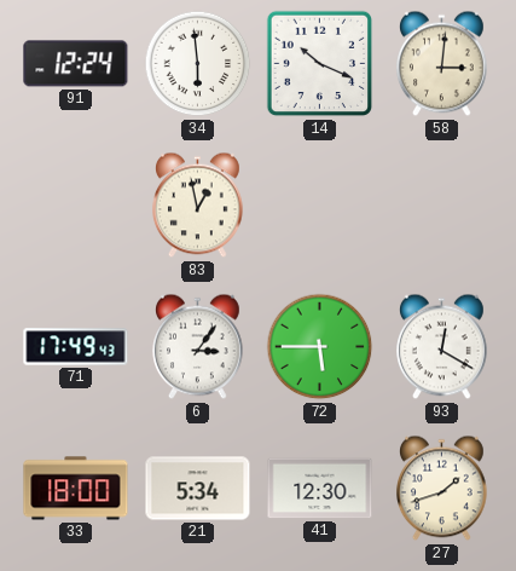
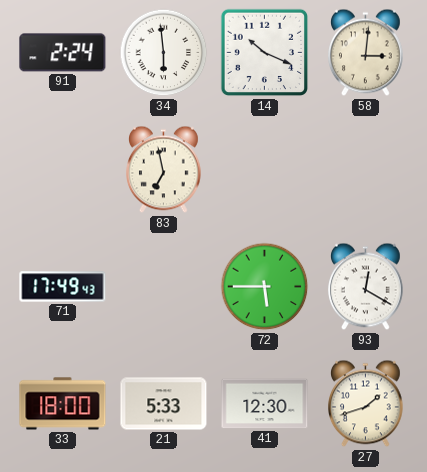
91: 12:24 -> 2:24
83: 12:58 -> 6:58
6: 3:06 -> none
21: 5:34 -> 5:33
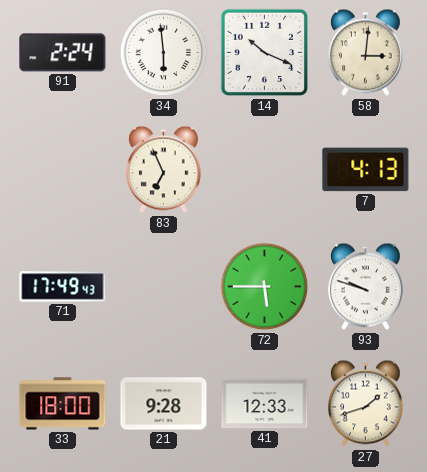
83: 6:58 -> 6:56
7: none -> 4:13
93: 12:20 -> 9:48
21: 5:33 -> 9:28
41: 12:30 -> 12:33
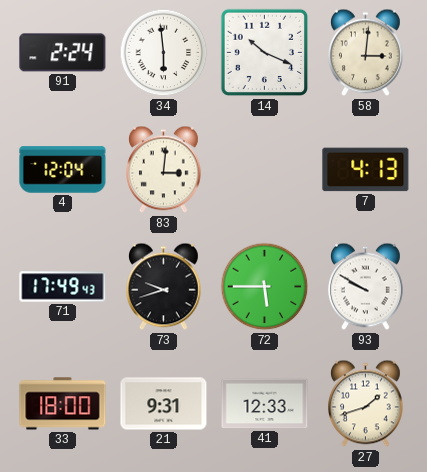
4: none -> 12:04
83: 6:56 -> 3:01
73: none -> 9:42
93: 9:48 -> 9:50
21: 9:28 -> 9:31
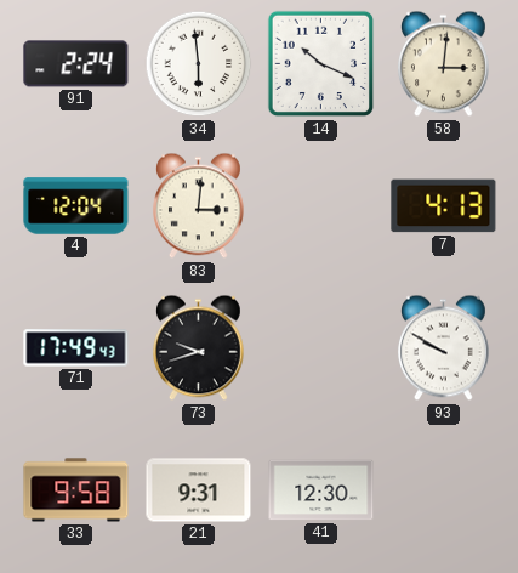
72: 5:45 -> none
33: 18:00 -> 9:58
41: 12:33 -> 12:30
27: 1:42 -> none
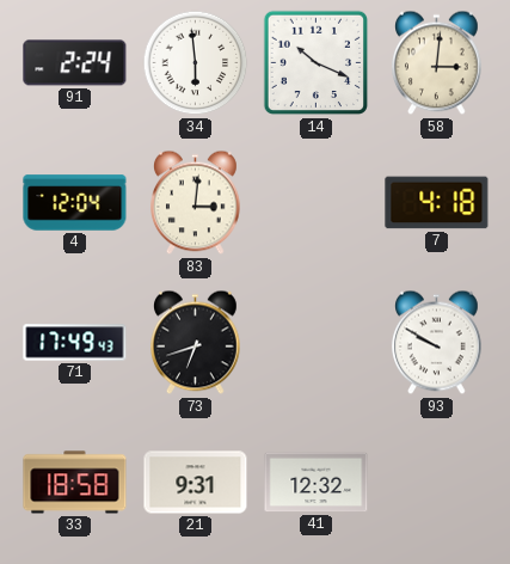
7: 4:13 -> 4:18
73: 9:42 -> 6:42
33: 9:58 -> 18:58
41: 12:30 -> 12:32
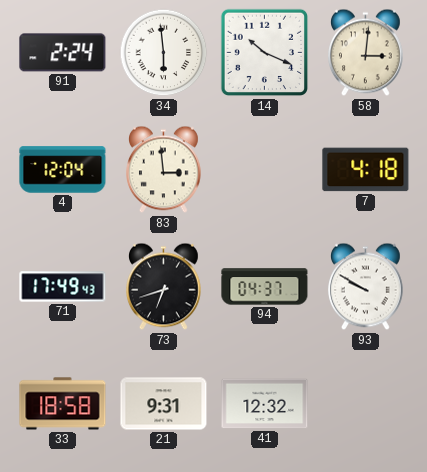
83: 3:01 -> 2:59
94: none -> 04:37
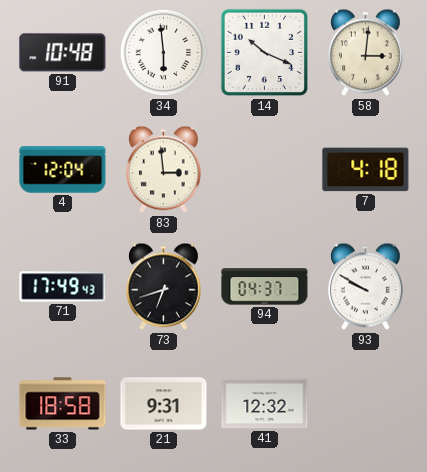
91: 2:24 -> 10:48
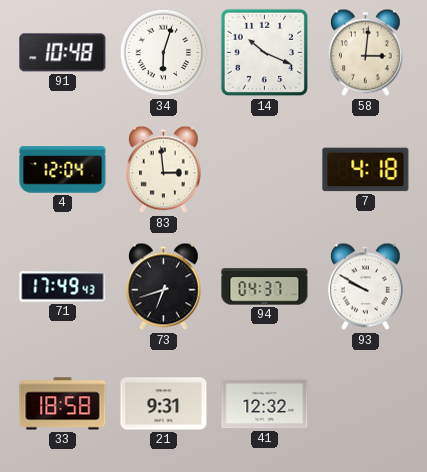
34: 5:59 -> 6:03
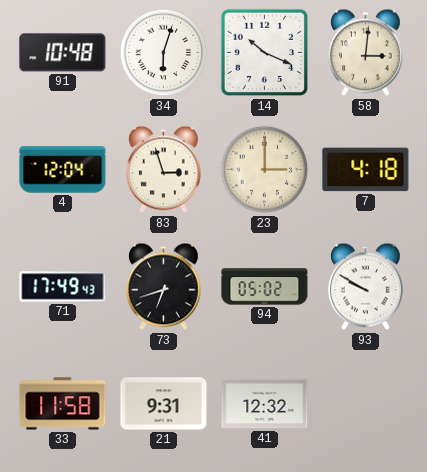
83: 2:59 -> 2:57
23: none -> 3:00
94: 04:37 -> 05:02
33: 18:58 -> 11:58
